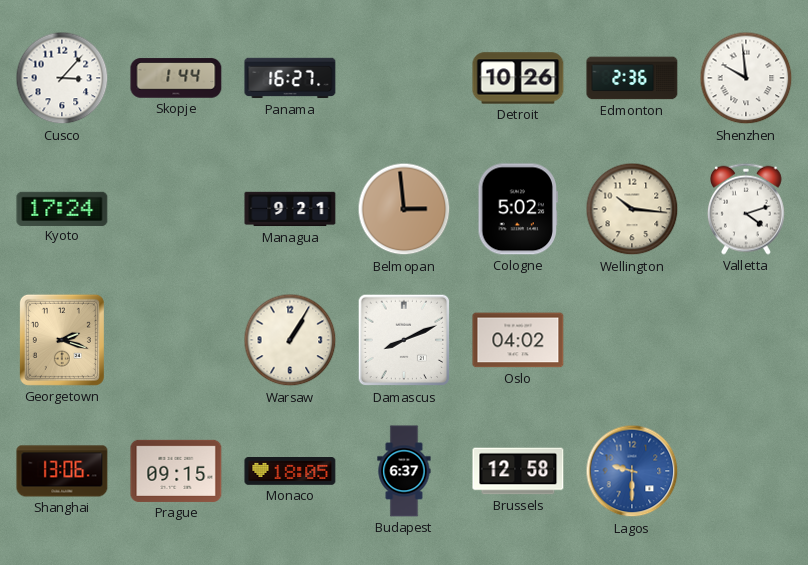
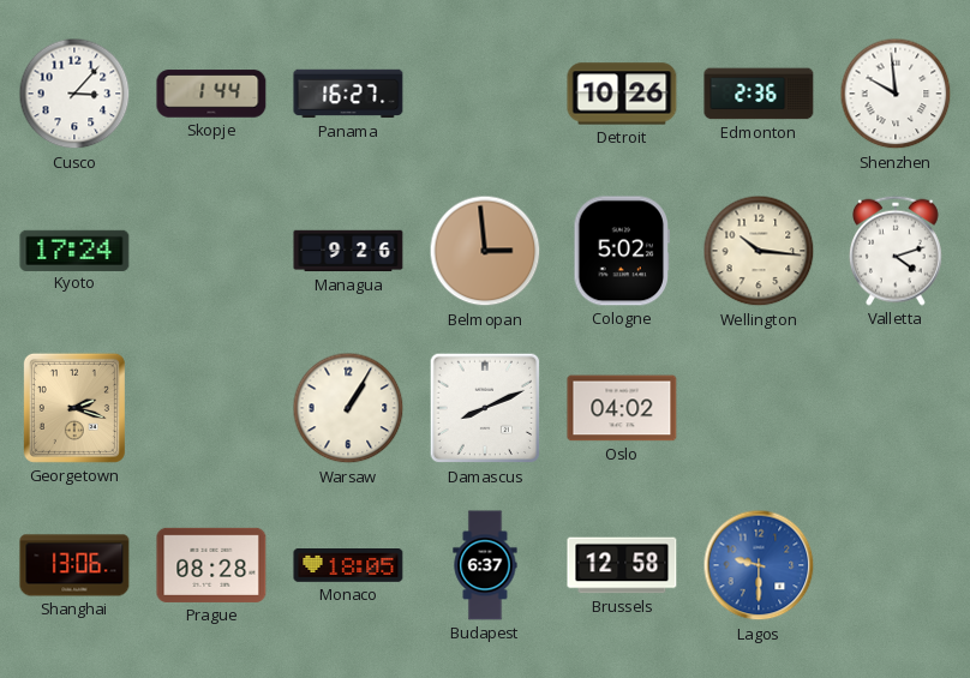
Managua: 9:21 -> 9:26
Prague: 09:15 -> 08:28
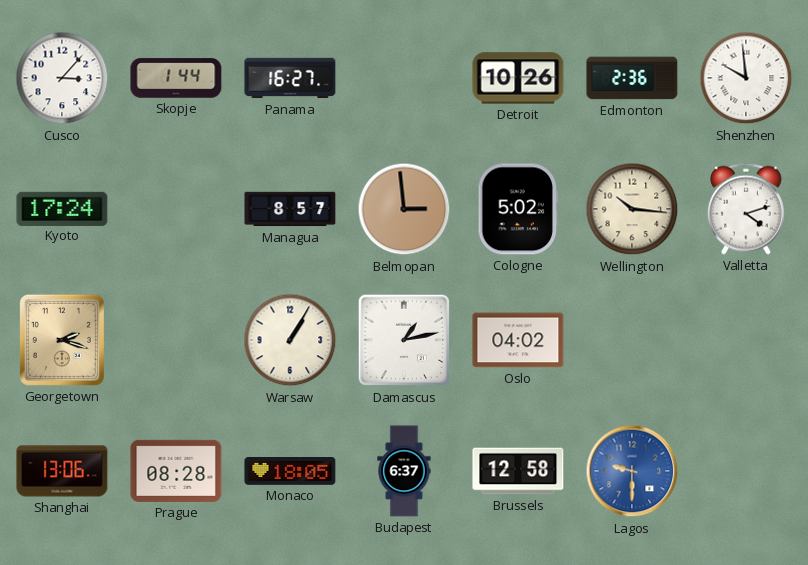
Managua: 9:26 -> 8:57
Damascus: 8:11 -> 1:13
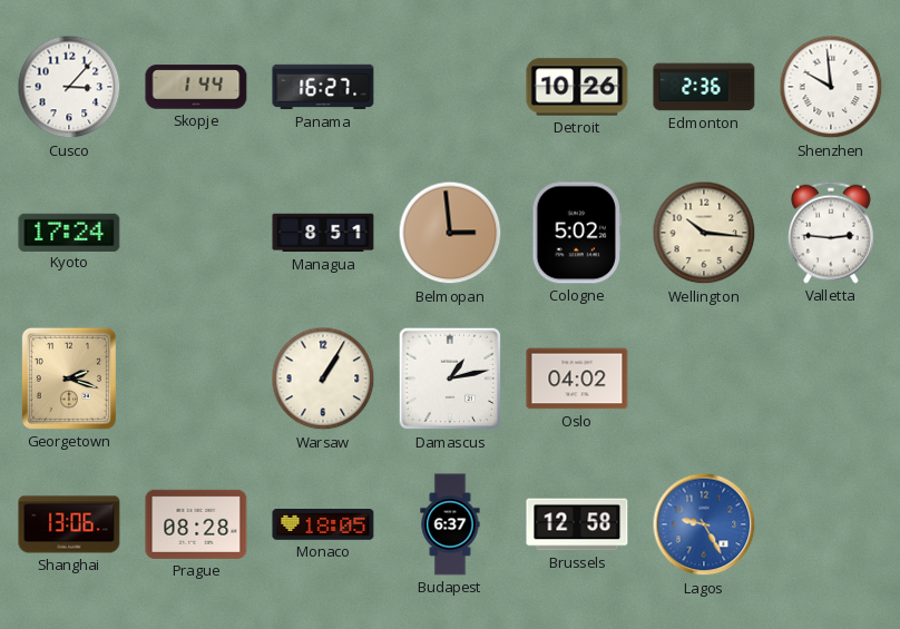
Managua: 8:57 -> 8:51
Valletta: 4:12 -> 2:46
Lagos: 9:30 -> 9:25
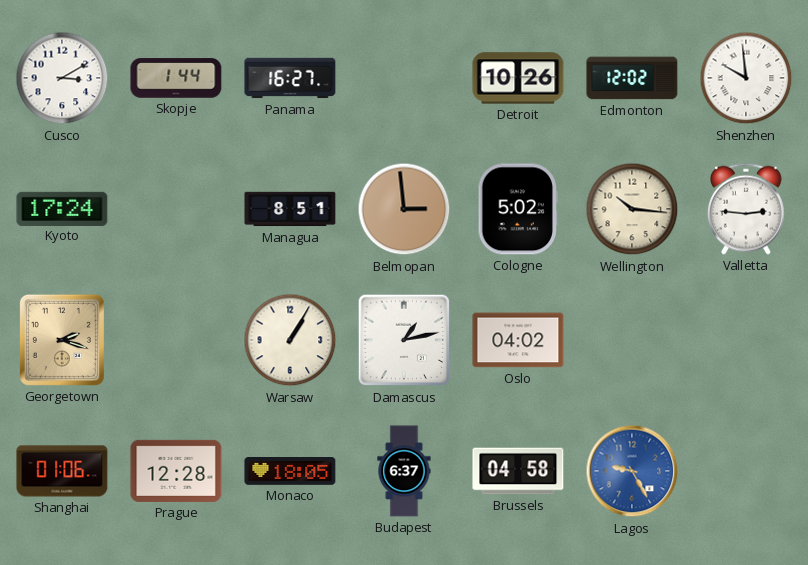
Cusco: 3:07 -> 3:10
Edmonton: 2:36 -> 12:02
Shanghai: 13:06 -> 01:06
Prague: 08:28 -> 12:28
Brussels: 12:58 -> 04:58
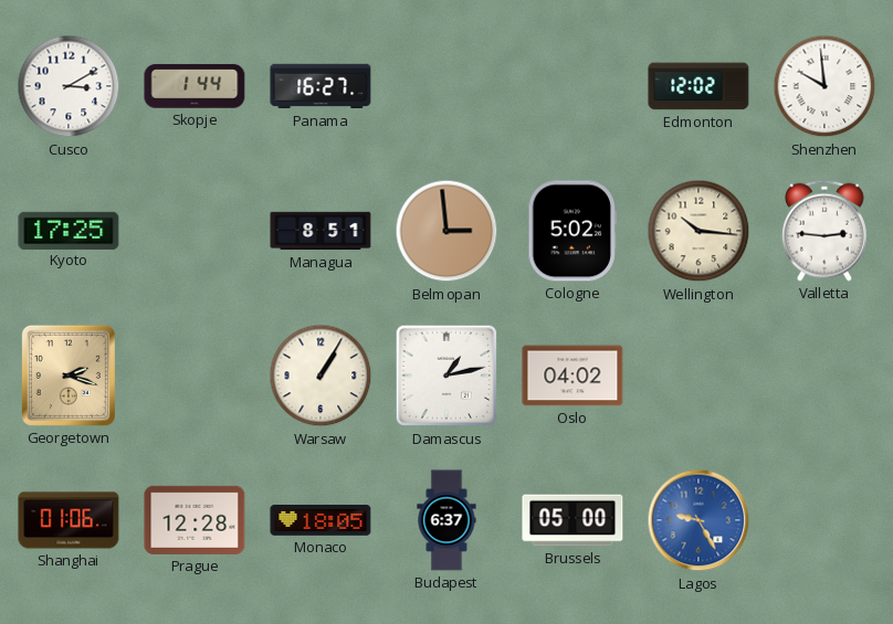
Detroit: 10:26 -> none
Kyoto: 17:24 -> 17:25
Brussels: 04:58 -> 05:00
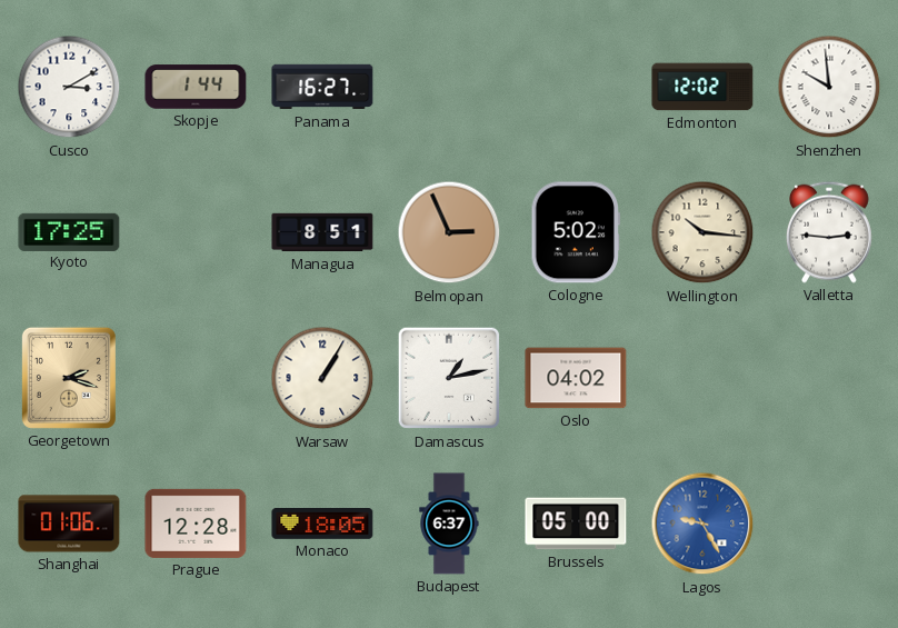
Belmopan: 2:59 -> 2:56
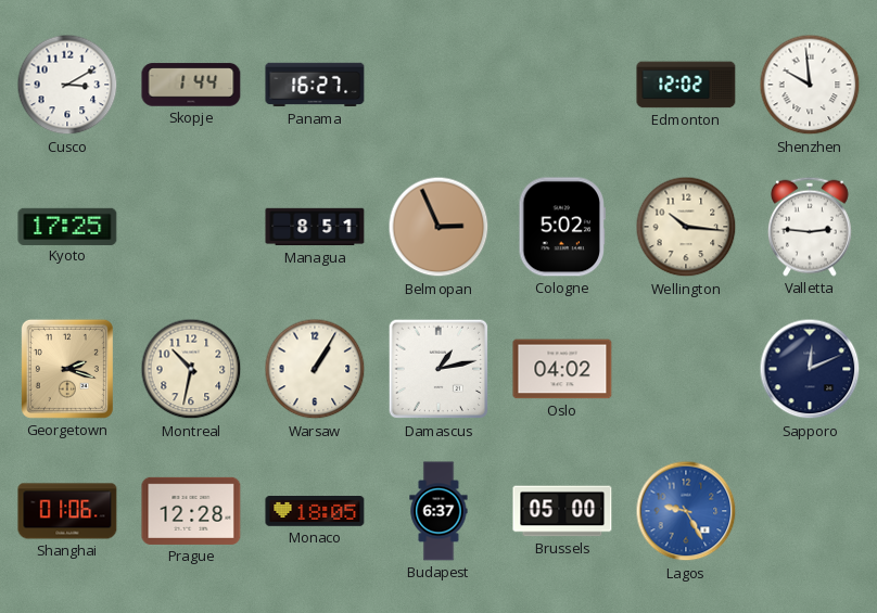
Montreal: none -> 10:32
Sapporo: none -> 12:11
